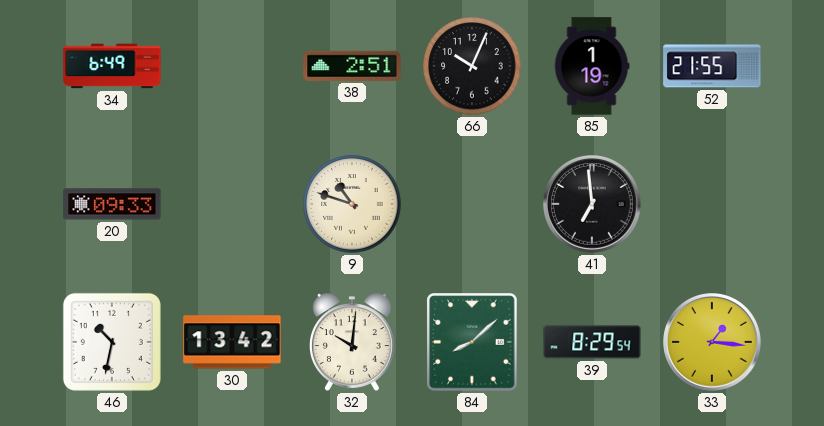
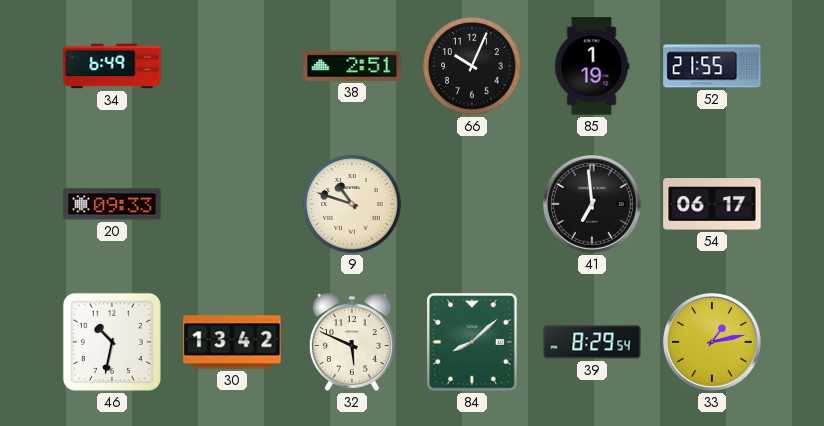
54: none -> 06:17
32: 10:01 -> 5:49
33: 1:16 -> 1:13
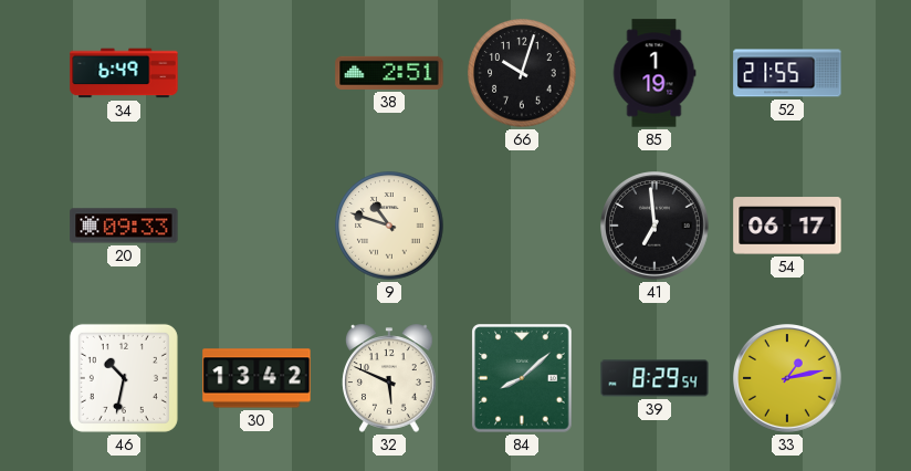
66: 10:04 -> 10:03
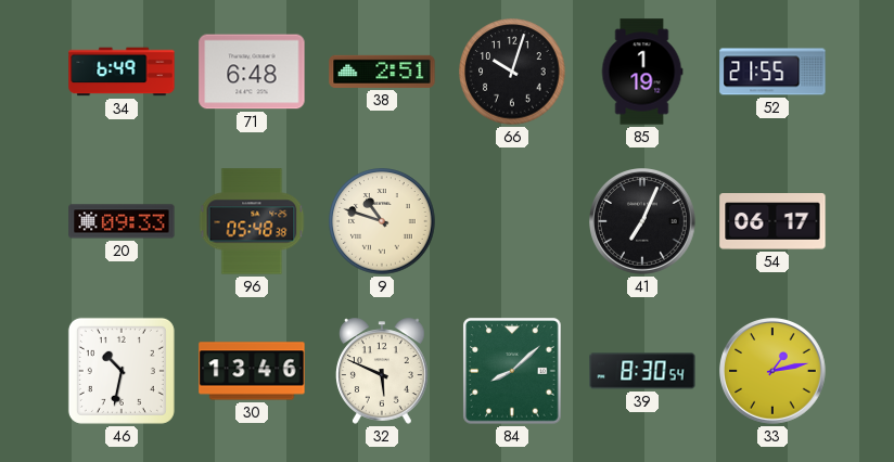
71: none -> 6:48
96: none -> 05:48
41: 6:59 -> 7:04
30: 13:42 -> 13:46
39: 8:29 -> 8:30
